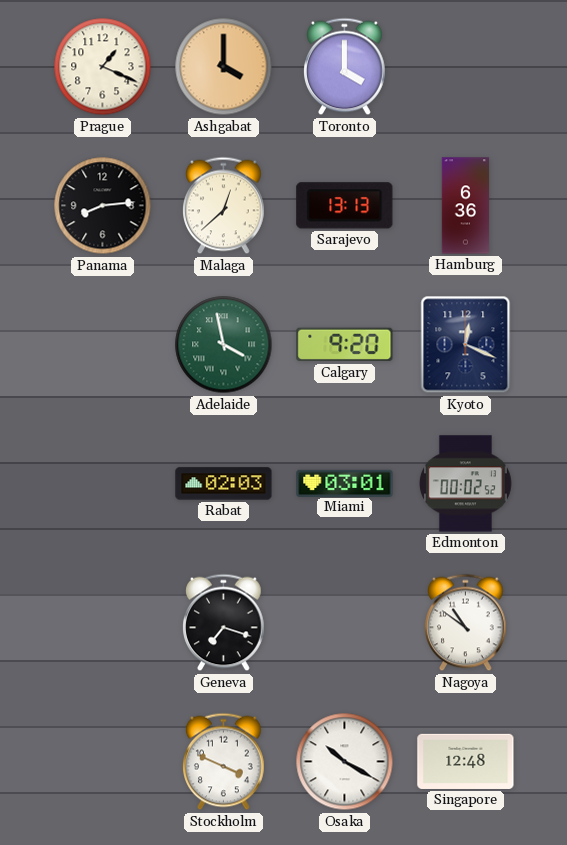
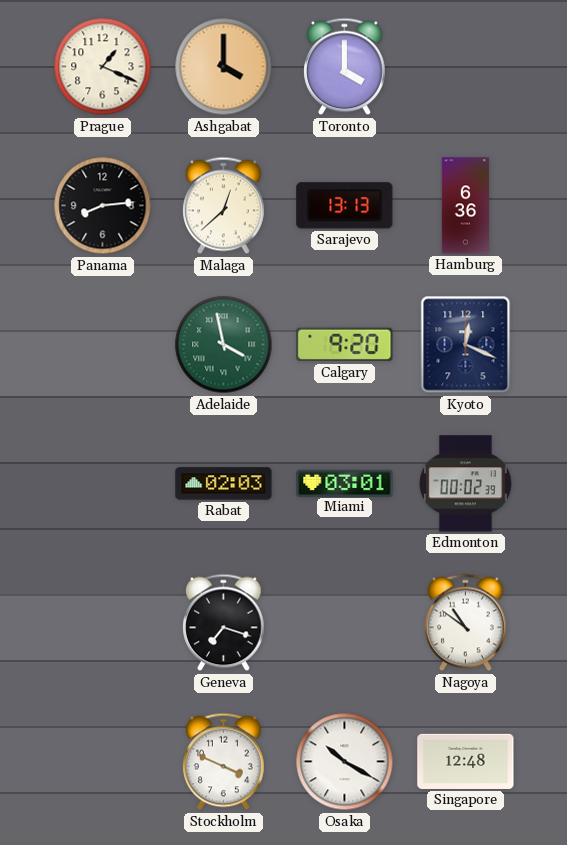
Edmonton: 00:02:52 -> 00:02:39
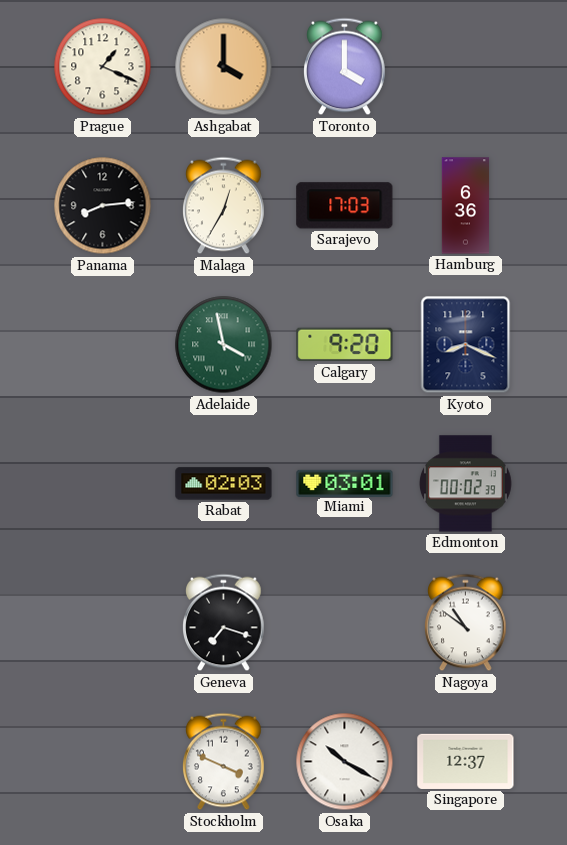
Malaga: 12:38 -> 12:35
Sarajevo: 13:13 -> 17:03
Kyoto: 12:19 -> 8:19
Singapore: 12:48 -> 12:37
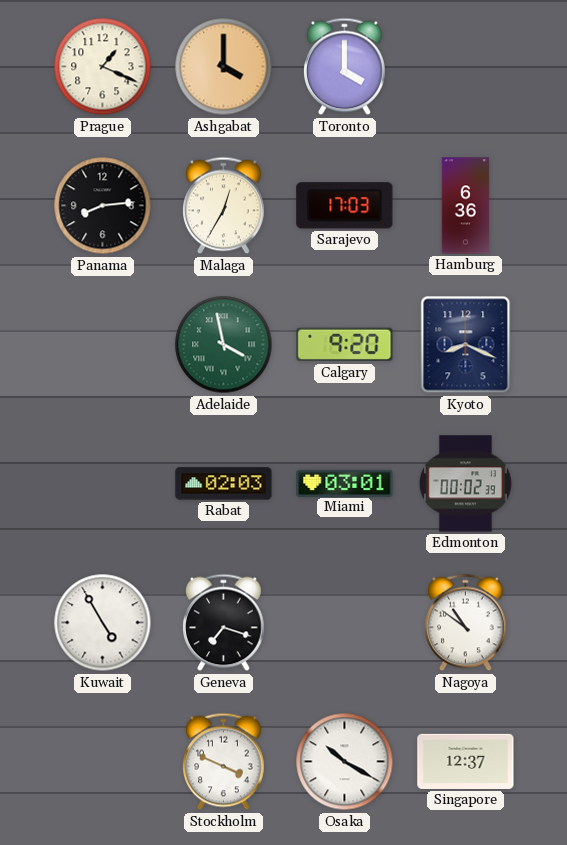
Kuwait: none -> 4:55
